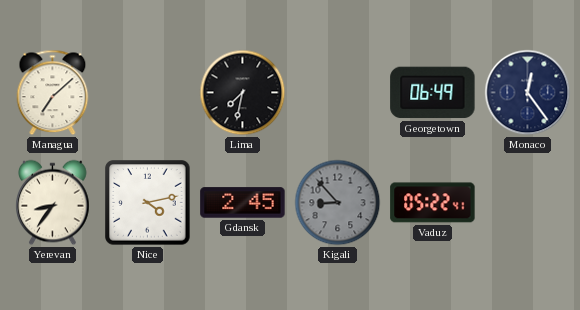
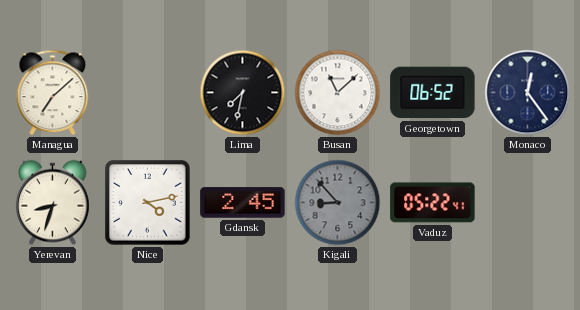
Busan: none -> 11:08
Georgetown: 06:49 -> 06:52
Yerevan: 8:36 -> 8:33
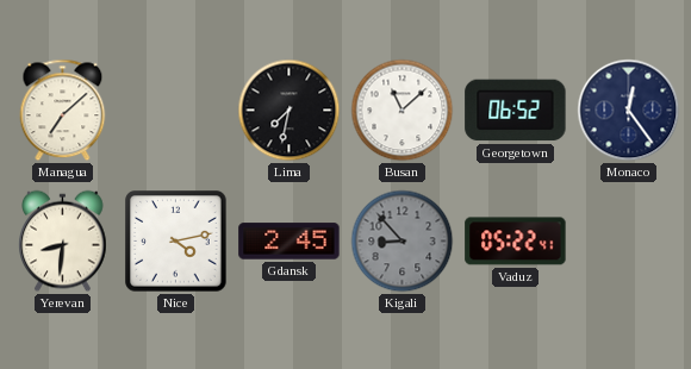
Yerevan: 8:33 -> 8:31
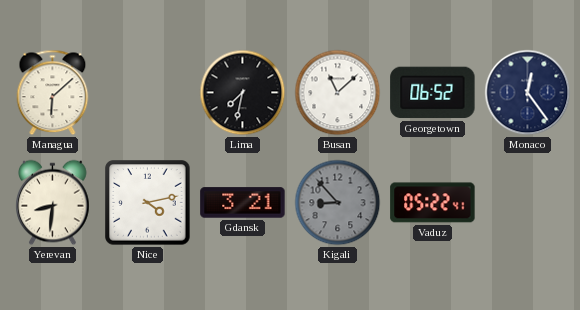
Managua: 7:08 -> 6:08
Gdansk: 2:45 -> 3:21
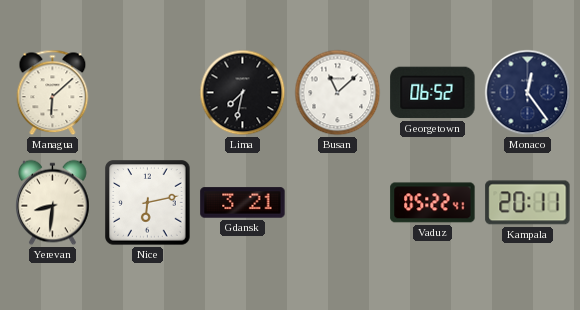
Nice: 4:13 -> 6:13
Kigali: 8:53 -> none
Kampala: none -> 20:11
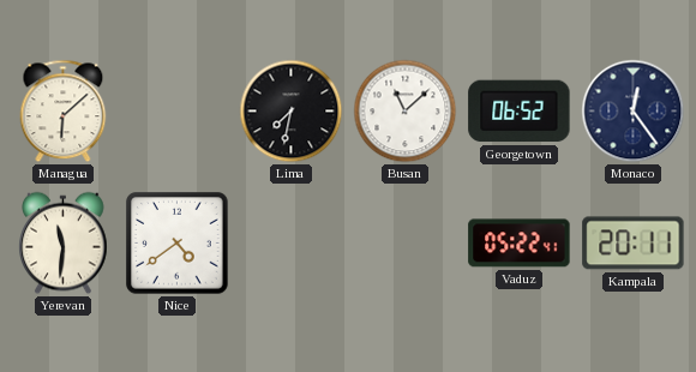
Yerevan: 8:31 -> 11:31
Nice: 6:13 -> 4:39
Gdansk: 3:21 -> none
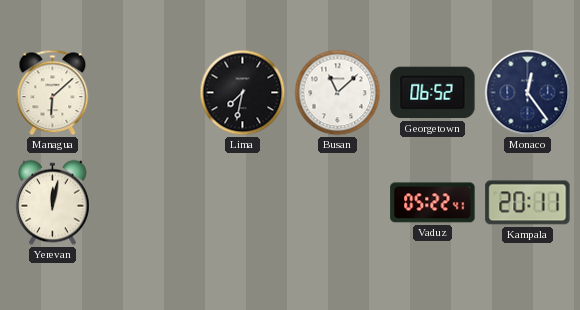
Yerevan: 11:31 -> 12:02
Nice: 4:39 -> none
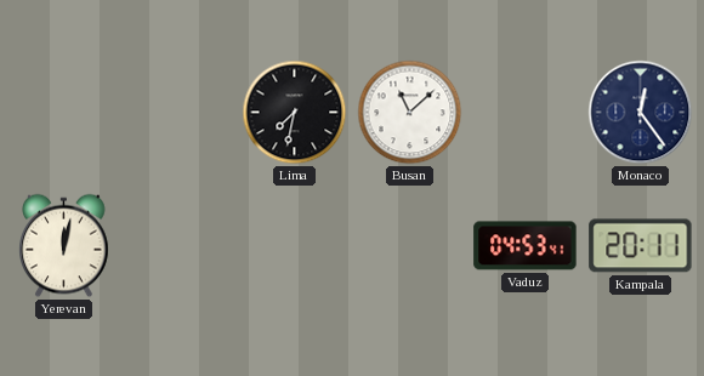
Managua: 6:08 -> none
Georgetown: 06:52 -> none
Vaduz: 05:22 -> 04:53
